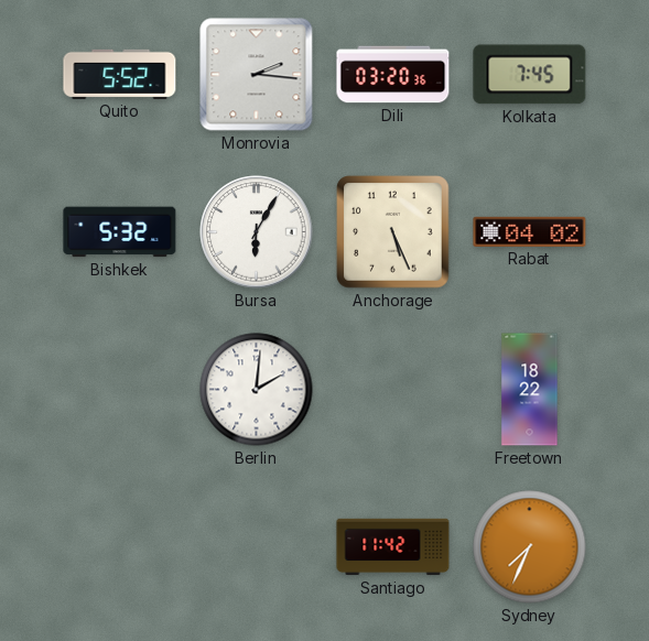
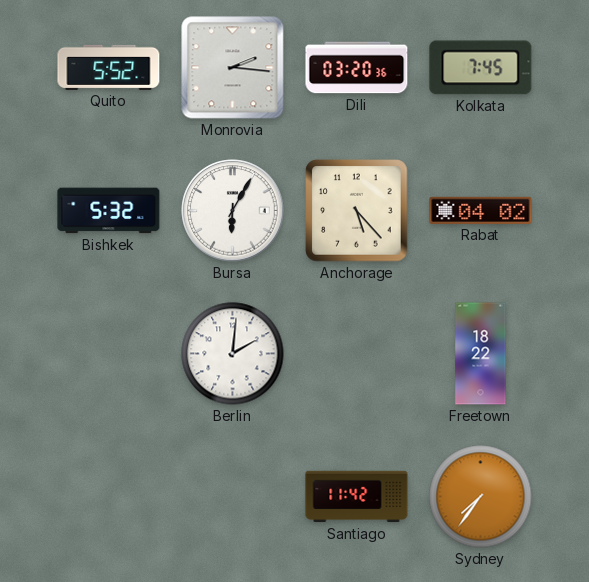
Anchorage: 5:26 -> 5:23
Sydney: 7:34 -> 7:36
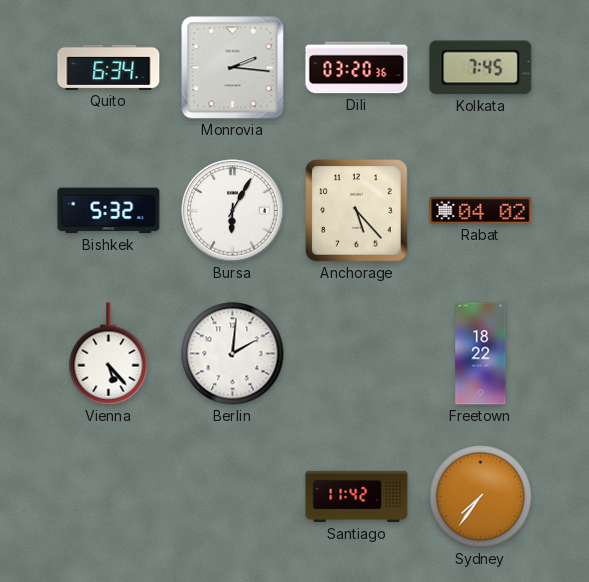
Quito: 5:52 -> 6:34
Vienna: none -> 5:23
